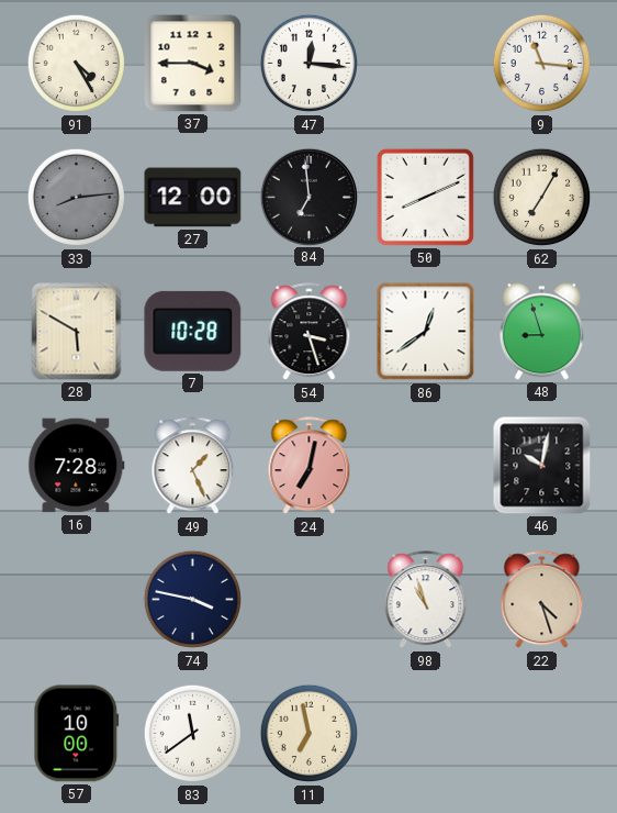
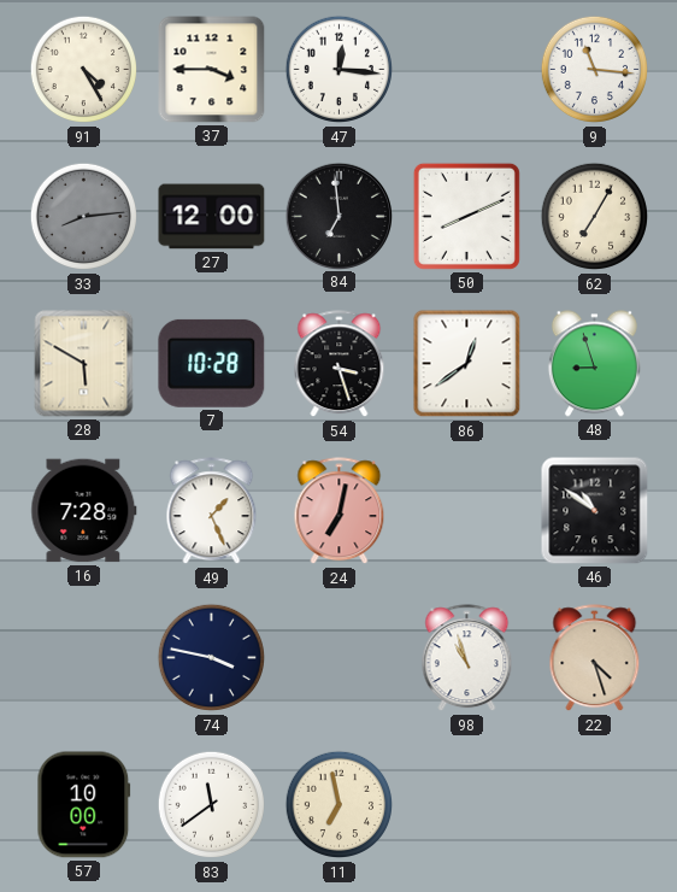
46: 10:02 -> 10:51
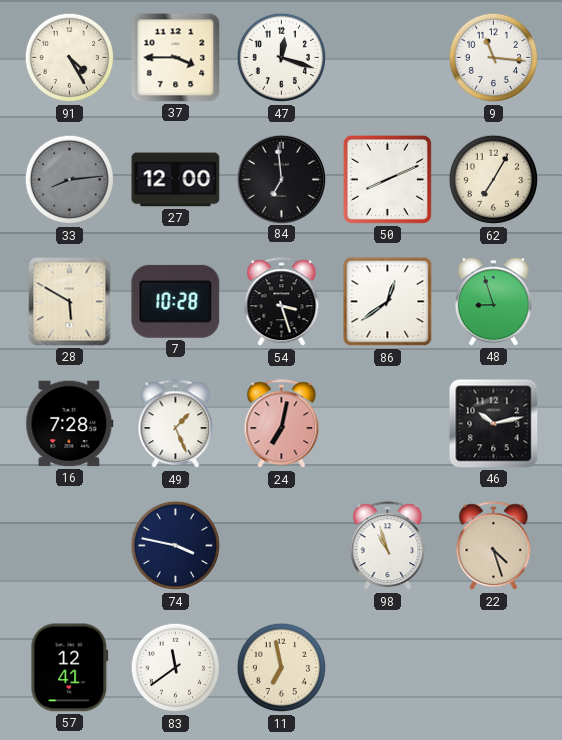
47: 12:16 -> 12:18
46: 10:51 -> 10:13
57: 10:00 -> 12:41
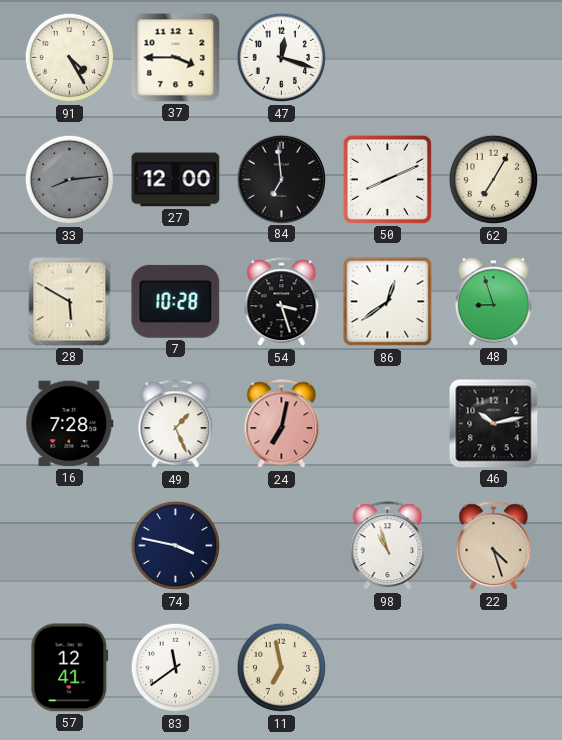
9: 11:16 -> none
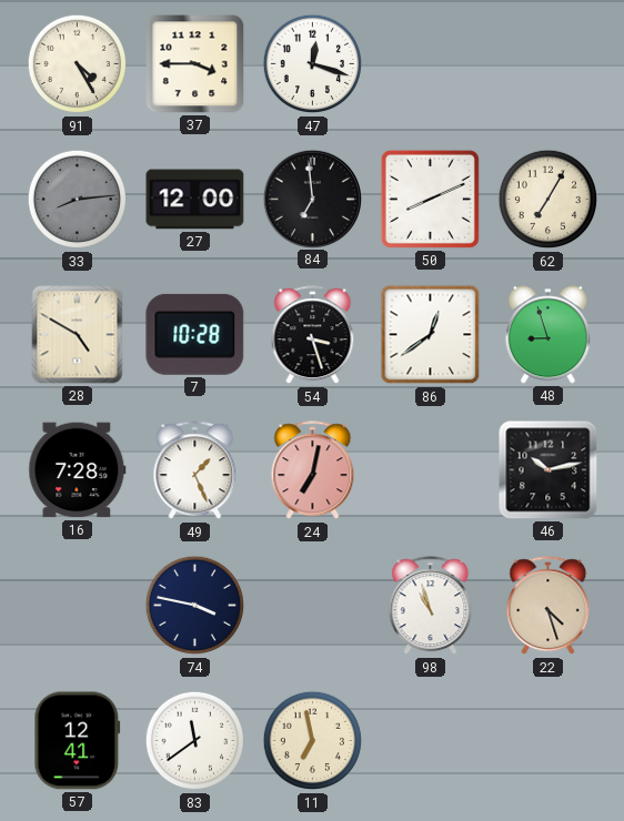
28: 5:50 -> 4:50
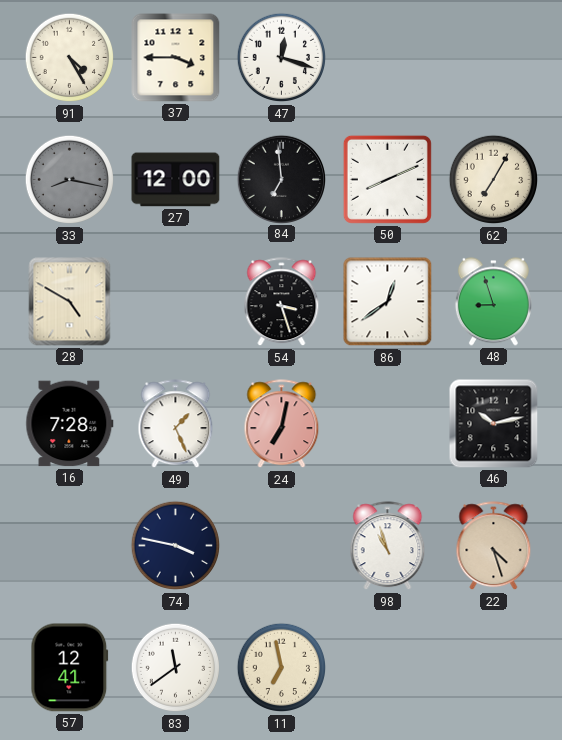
33: 8:14 -> 8:17
7: 10:28 -> none
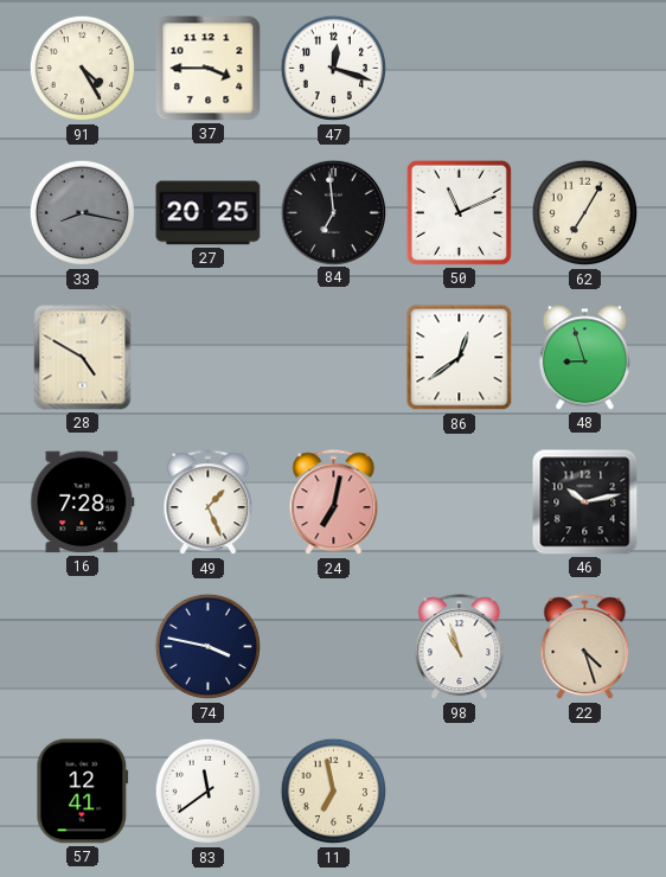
27: 12:00 -> 20:25
50: 8:11 -> 11:11
54: 3:27 -> none
